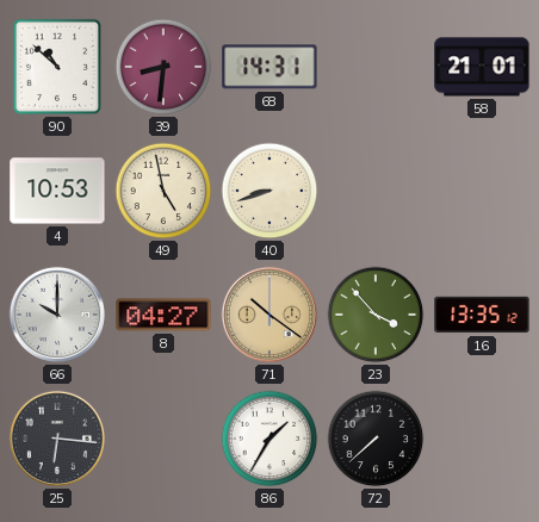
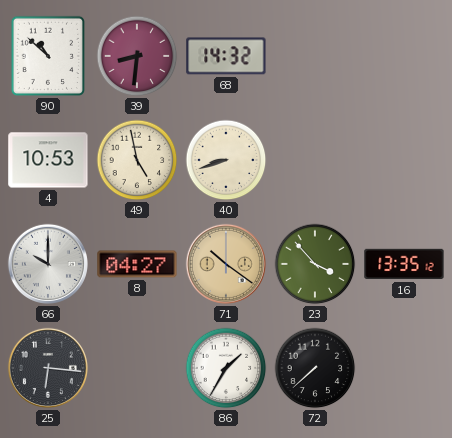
68: 14:31 -> 14:32
58: 21:01 -> none
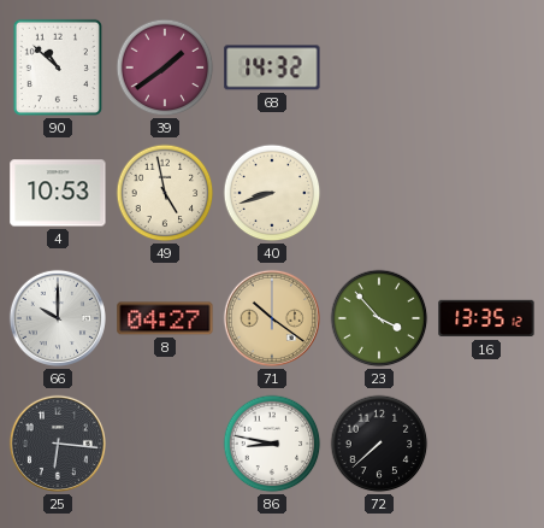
39: 8:31 -> 1:39
86: 1:35 -> 8:47
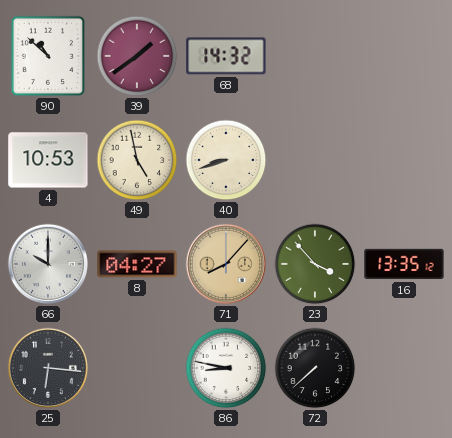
71: 10:21 -> 8:07
